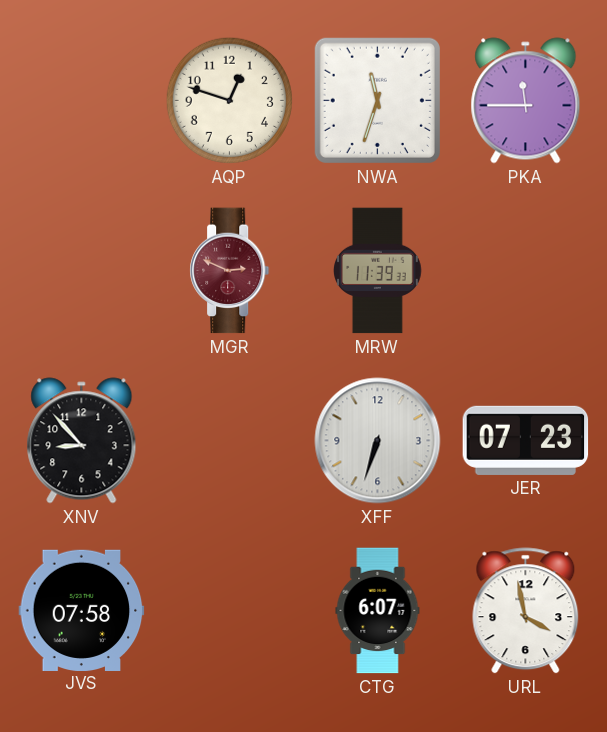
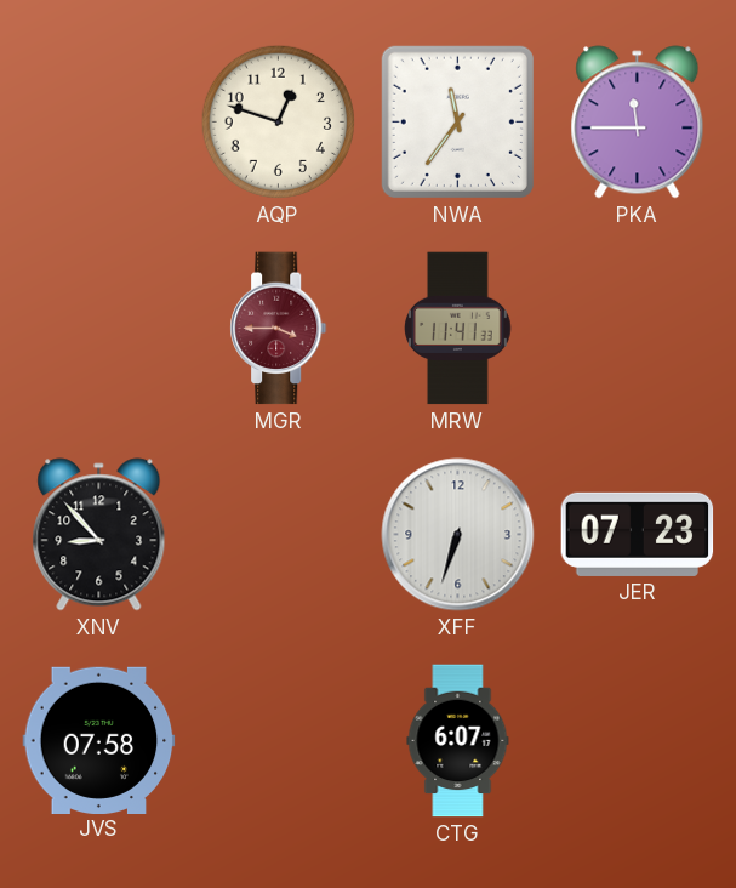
NWA: 11:33 -> 11:36
MGR: 2:49 -> 3:45
MRW: 11:39 -> 11:41
URL: 3:58 -> none
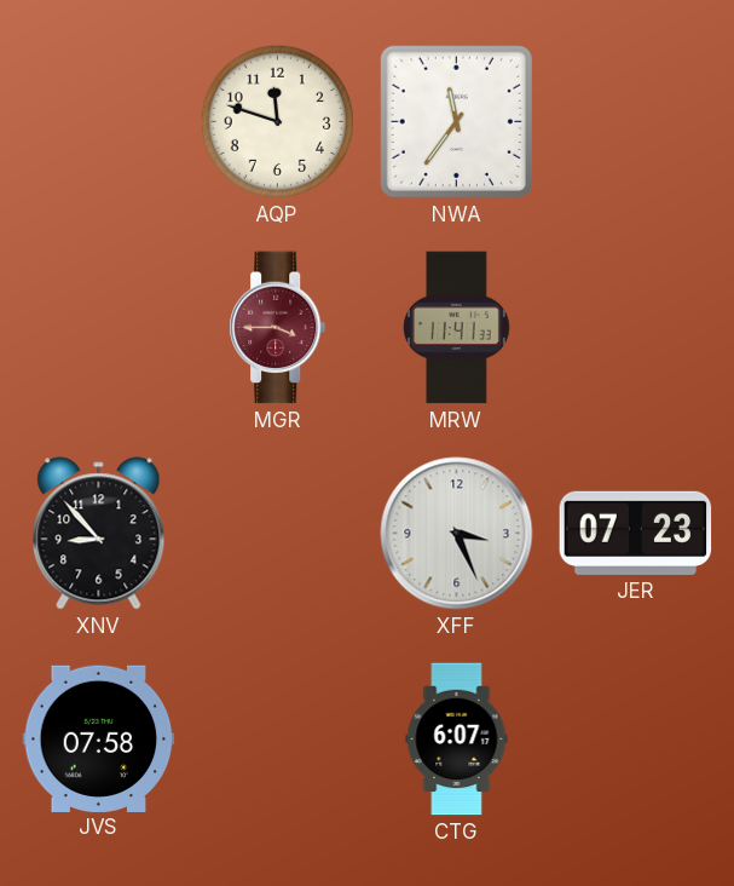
AQP: 12:48 -> 11:48
PKA: 11:45 -> none
XFF: 6:33 -> 3:26
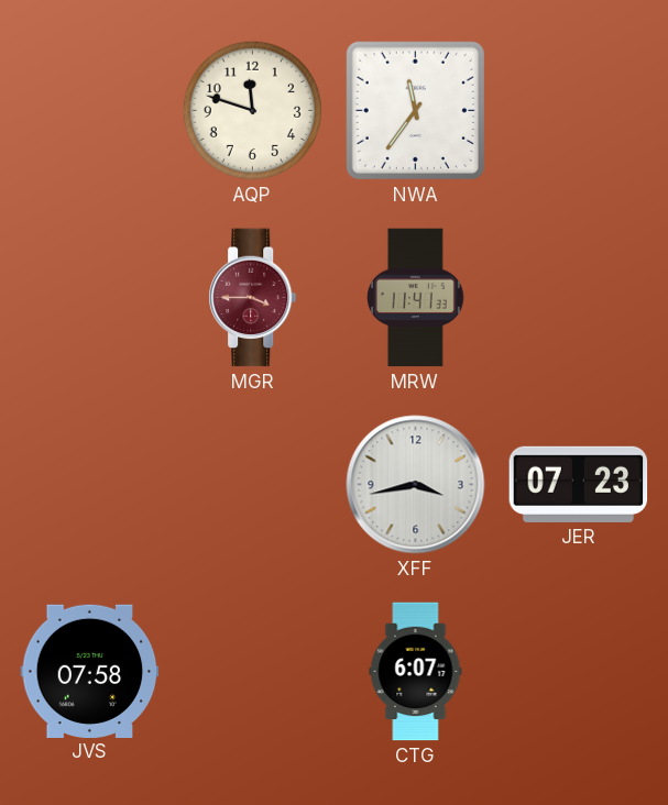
XNV: 8:53 -> none
XFF: 3:26 -> 3:43
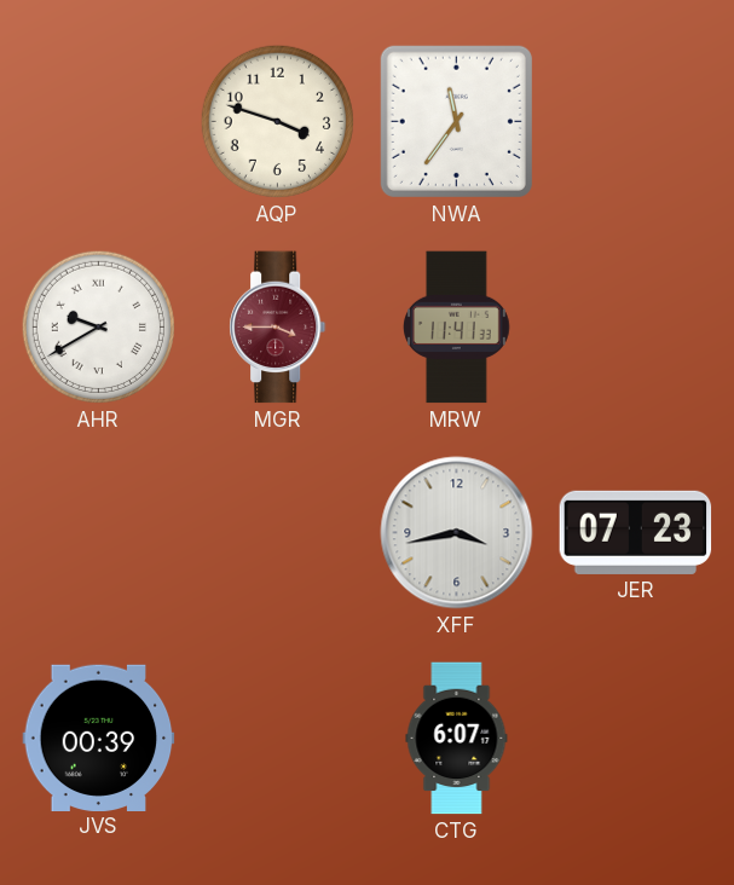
AQP: 11:48 -> 3:48
AHR: none -> 9:40
JVS: 07:58 -> 00:39
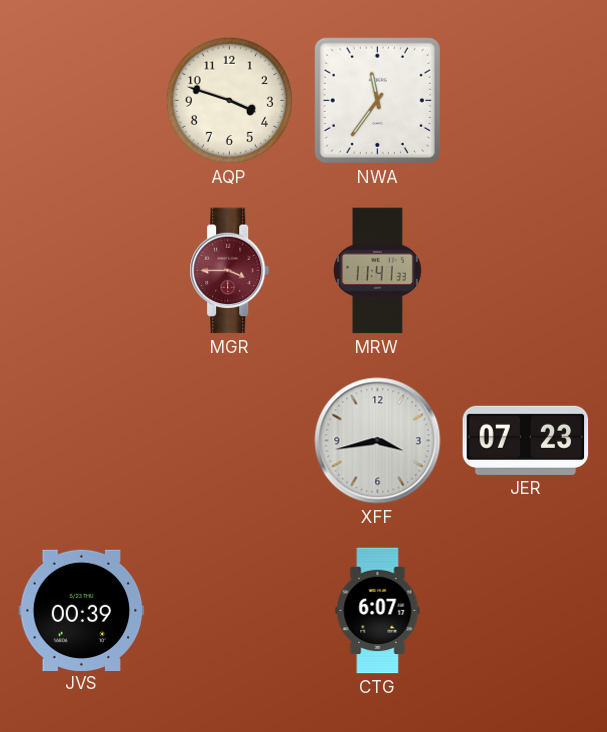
AHR: 9:40 -> none
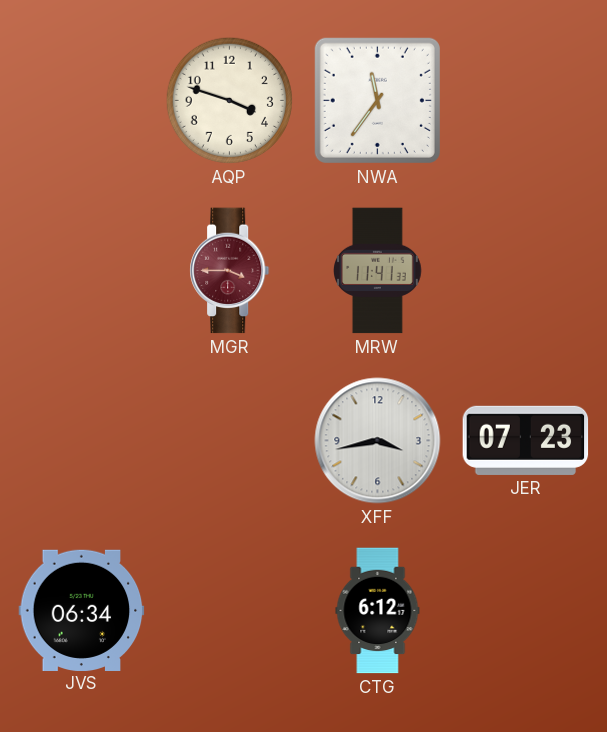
JVS: 00:39 -> 06:34
CTG: 6:07 -> 6:12
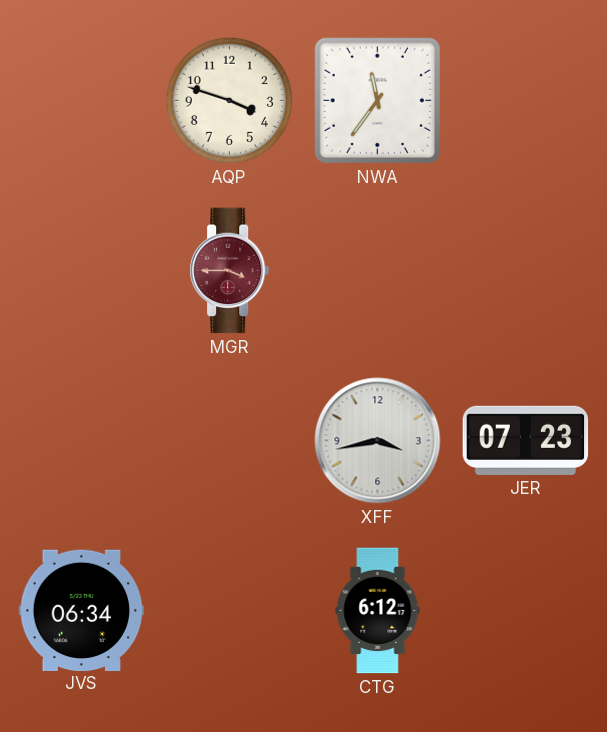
MRW: 11:41 -> none
